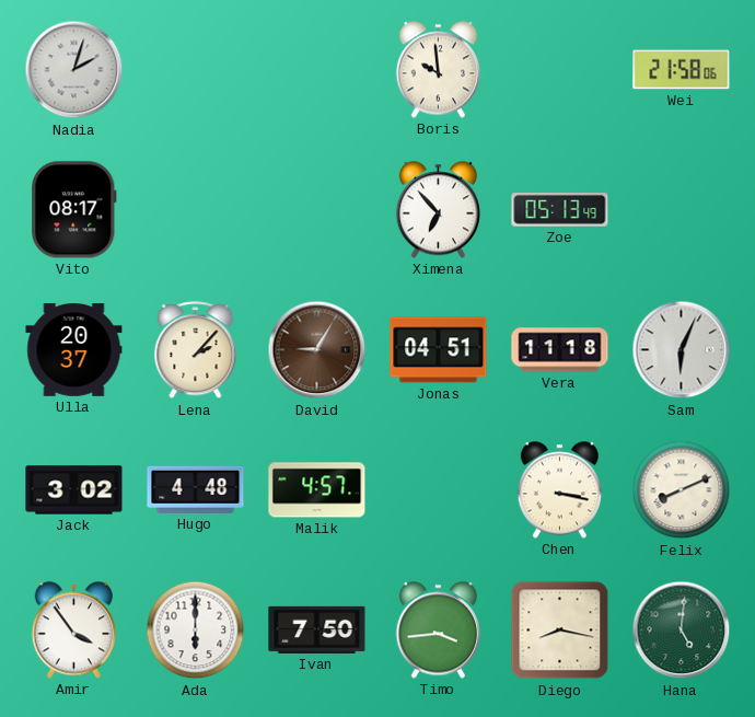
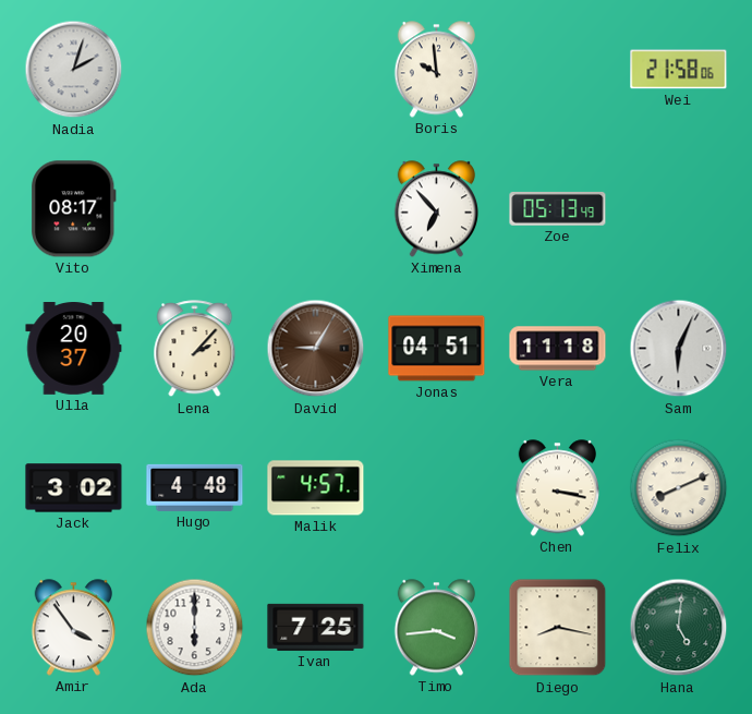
Ivan: 7:50 -> 7:25
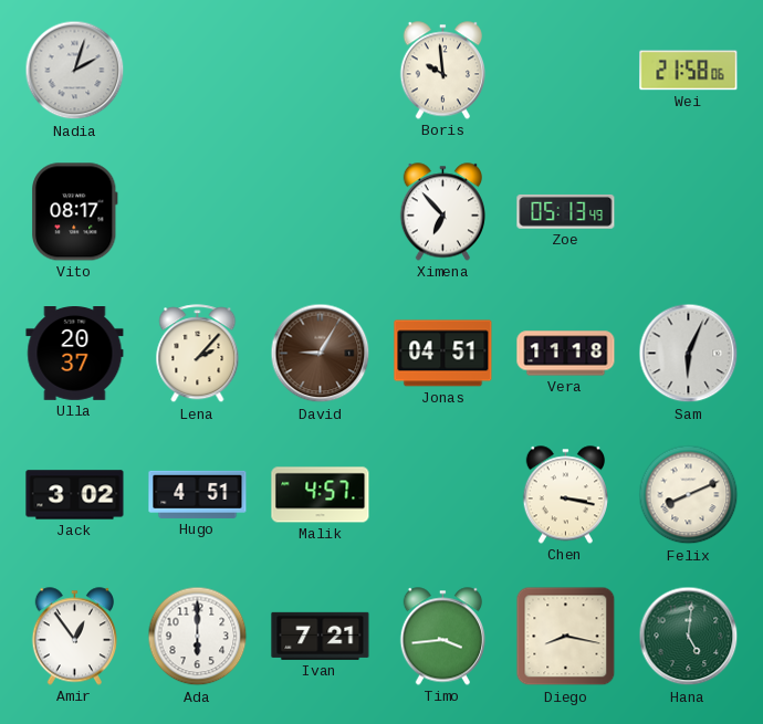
Hugo: 4:48 -> 4:51
Amir: 3:54 -> 12:54
Ivan: 7:25 -> 7:21
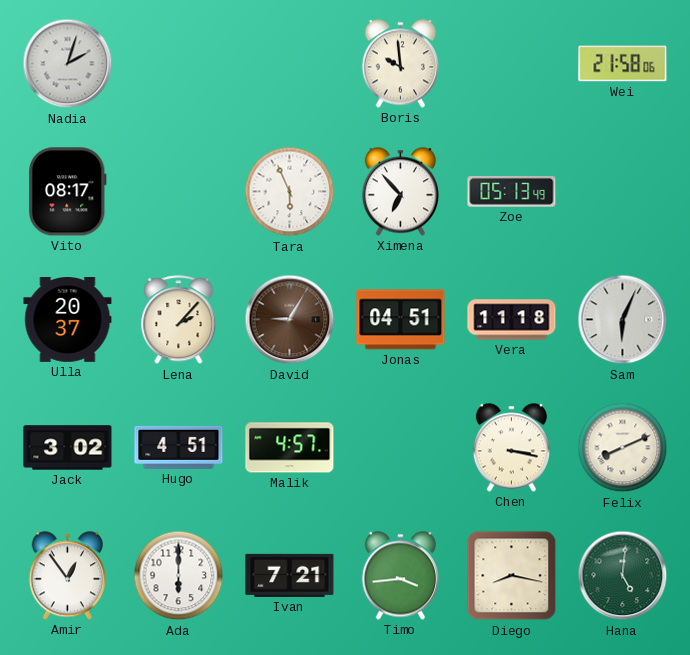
Tara: none -> 5:56
